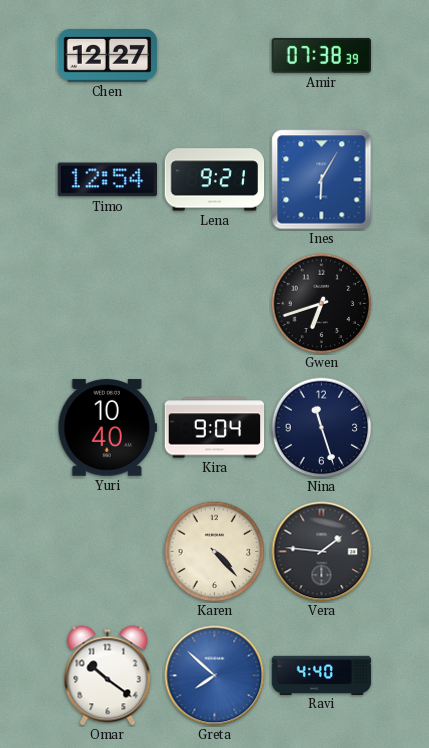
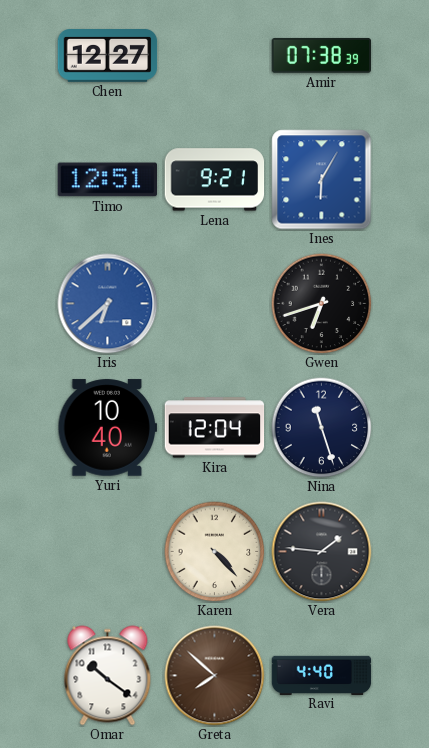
Timo: 12:54 -> 12:51
Iris: none -> 6:38
Kira: 9:04 -> 12:04
Greta dial: blue -> brown
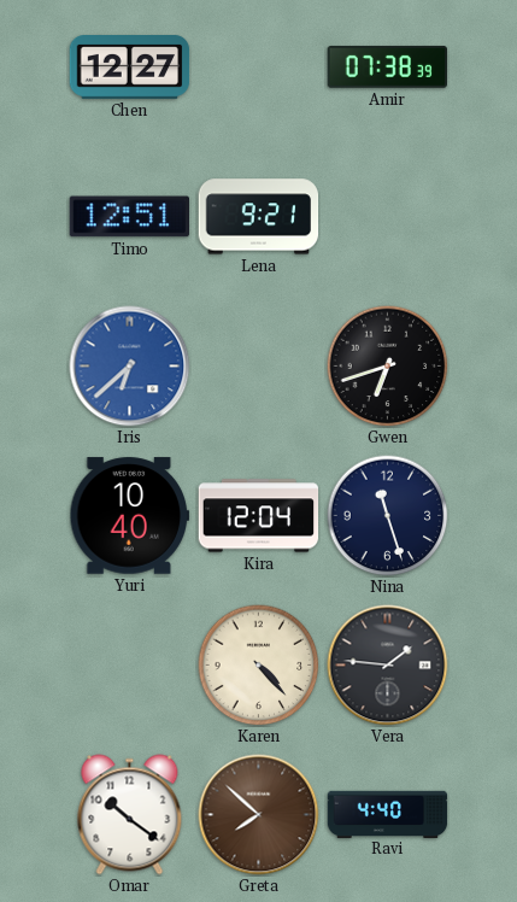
Ines: 6:05 -> none
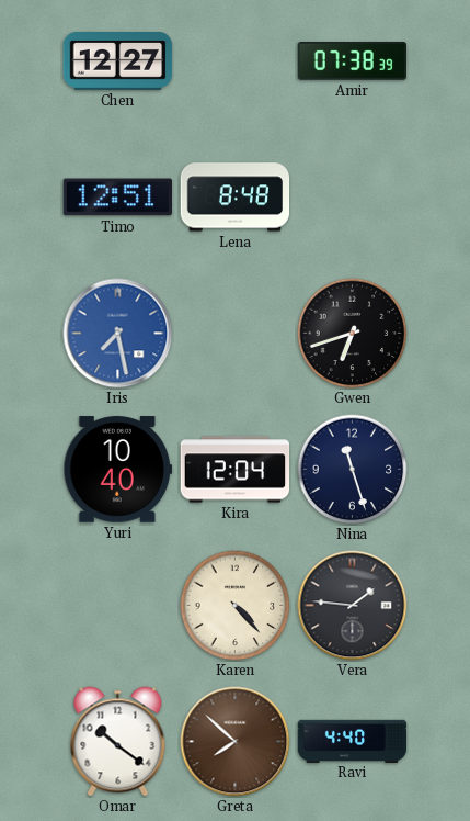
Lena: 9:21 -> 8:48
Iris: 6:38 -> 7:28
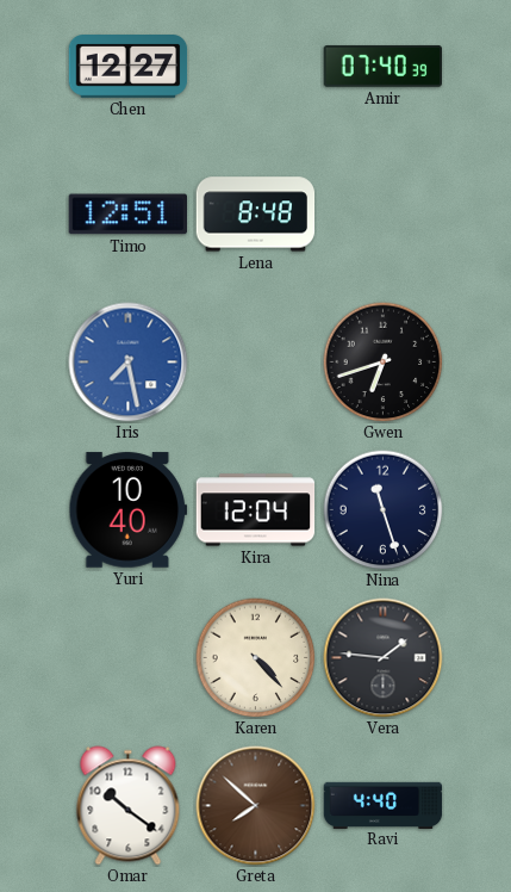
Amir: 07:38 -> 07:40
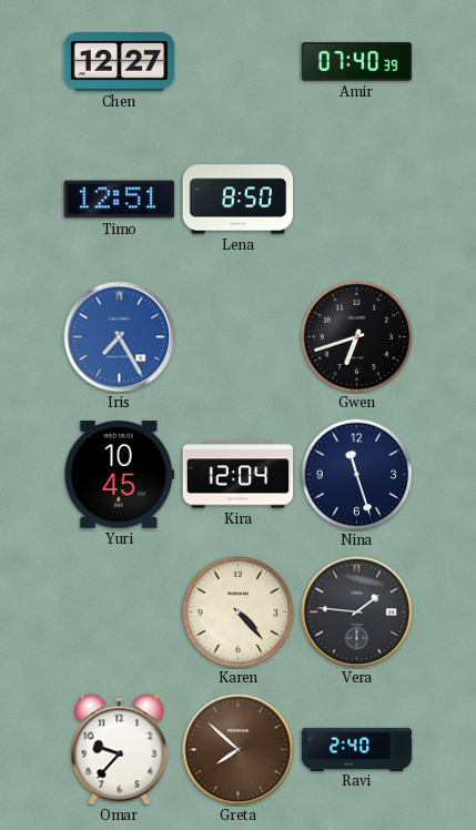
Lena: 8:48 -> 8:50
Iris: 7:28 -> 7:25
Yuri: 10:40 -> 10:45
Omar: 10:21 -> 9:37
Ravi: 4:40 -> 2:40
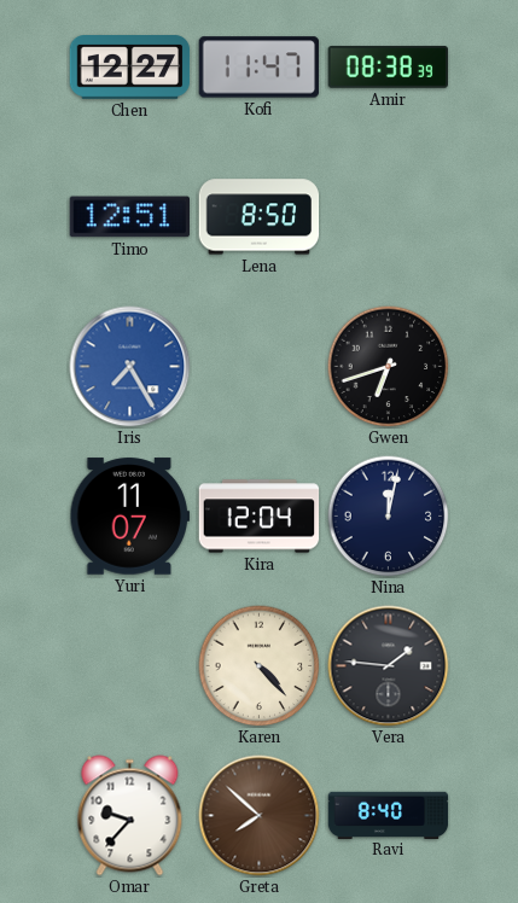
Kofi: none -> 11:47
Amir: 07:40 -> 08:38
Yuri: 10:45 -> 11:07
Nina: 11:27 -> 12:02
Ravi: 2:40 -> 8:40
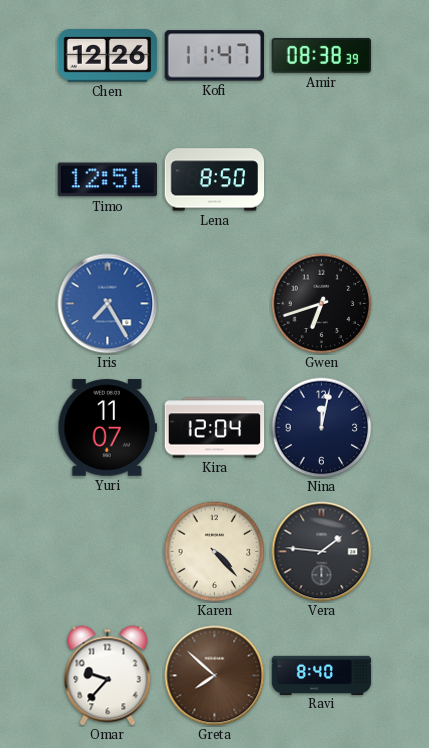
Chen: 12:27 -> 12:26
